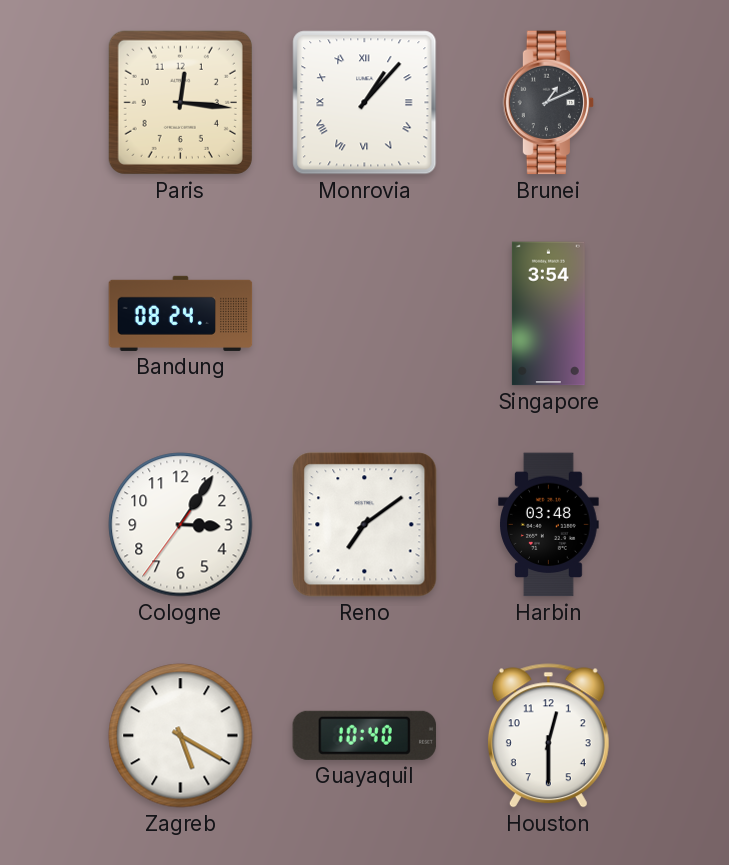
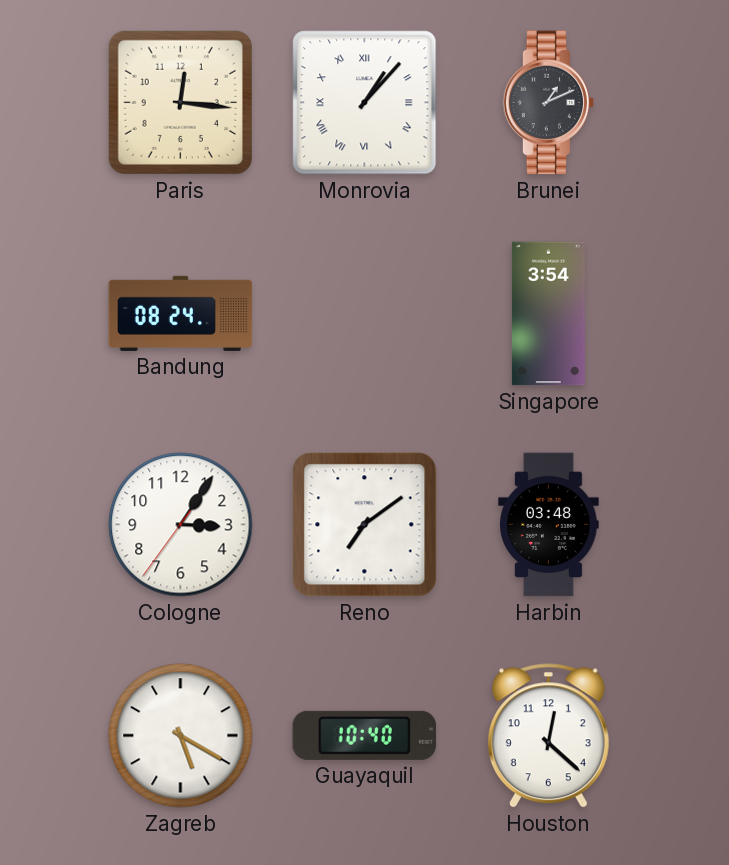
Houston: 12:30 -> 12:22
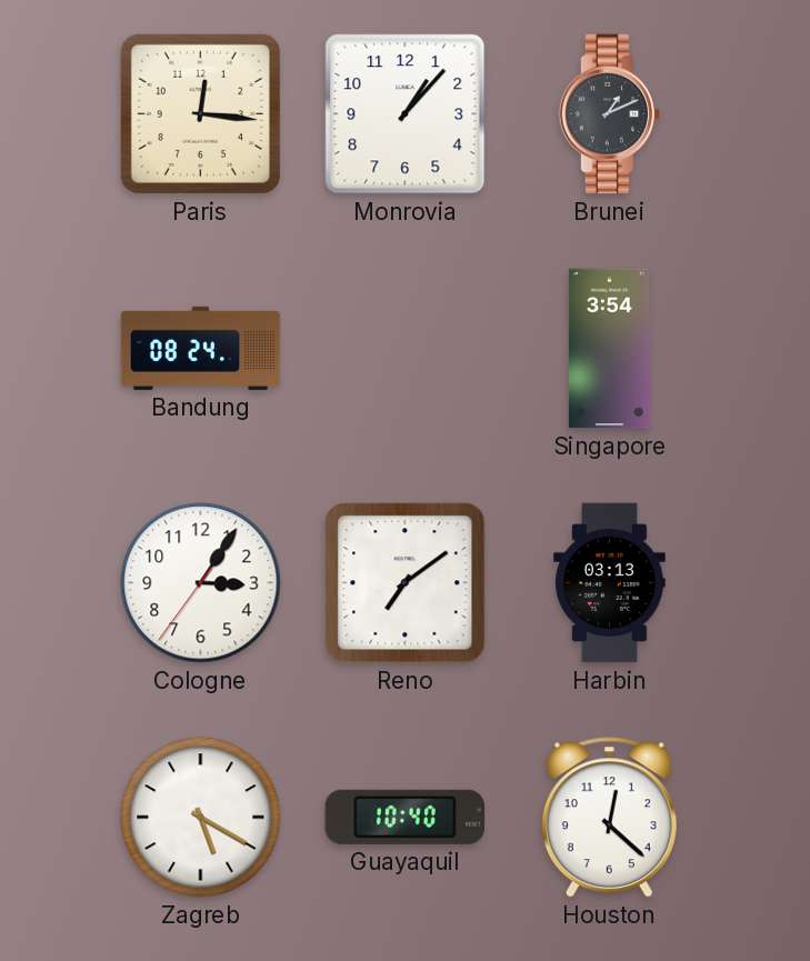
Monrovia numerals: Roman -> Arabic
Harbin: 03:48 -> 03:13
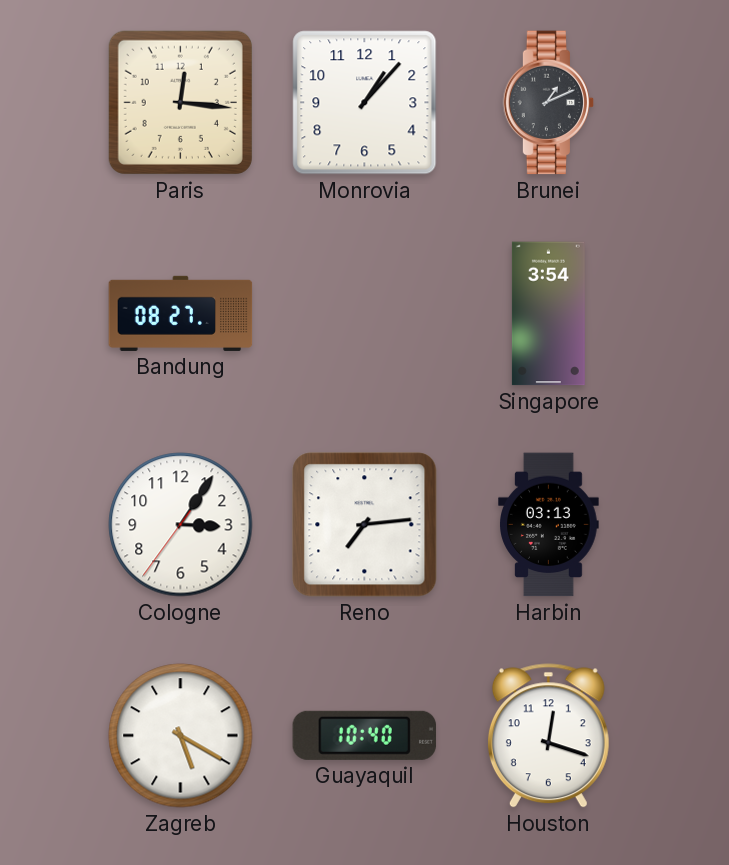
Bandung: 08:24 -> 08:27
Reno: 7:09 -> 7:14
Houston: 12:22 -> 12:18
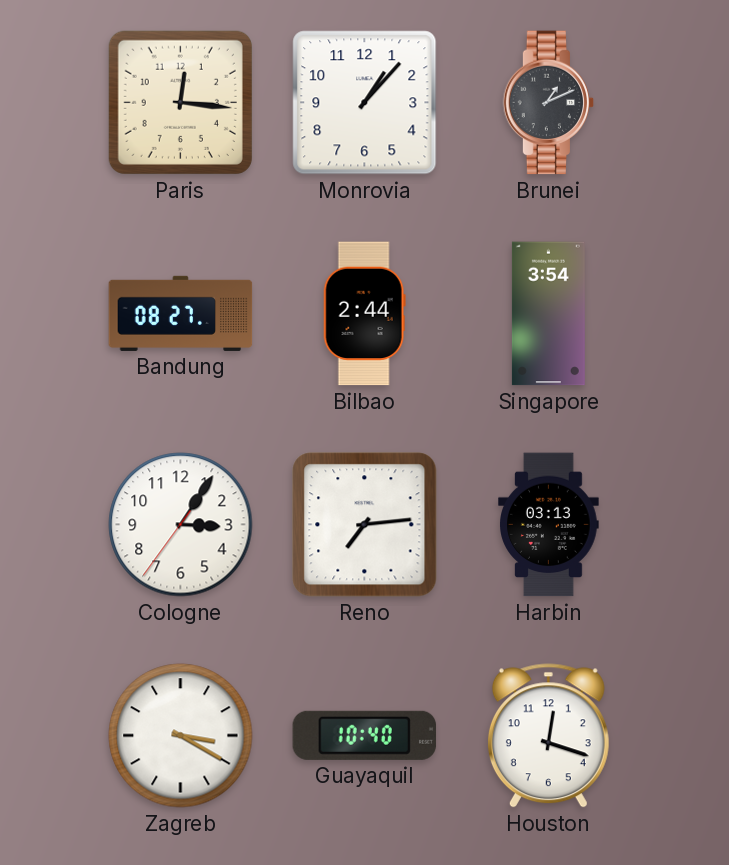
Bilbao: none -> 2:44
Zagreb: 5:20 -> 3:20
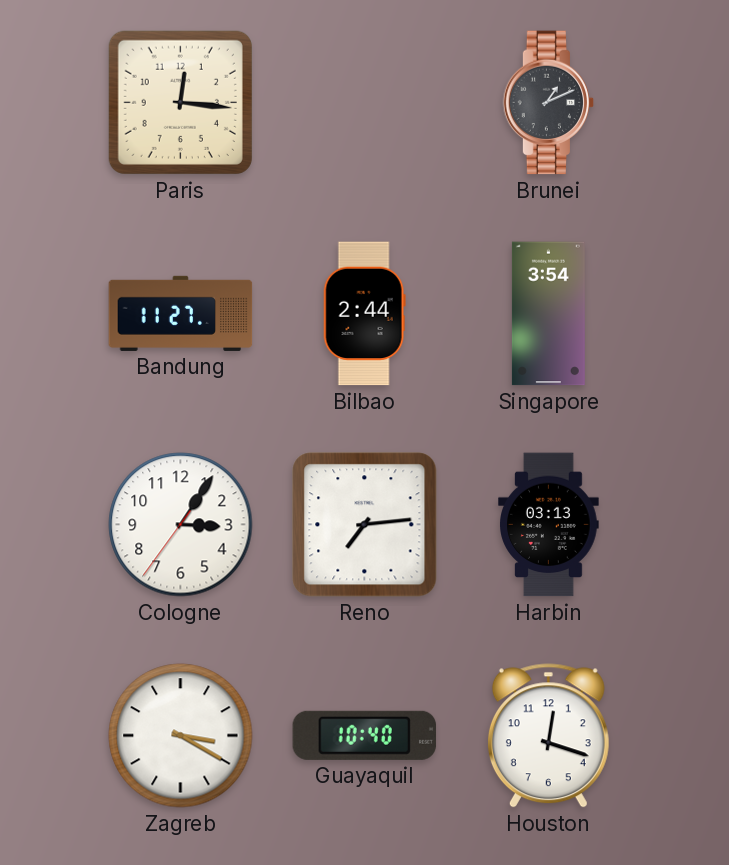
Monrovia: 1:07 -> none
Bandung: 08:27 -> 11:27
